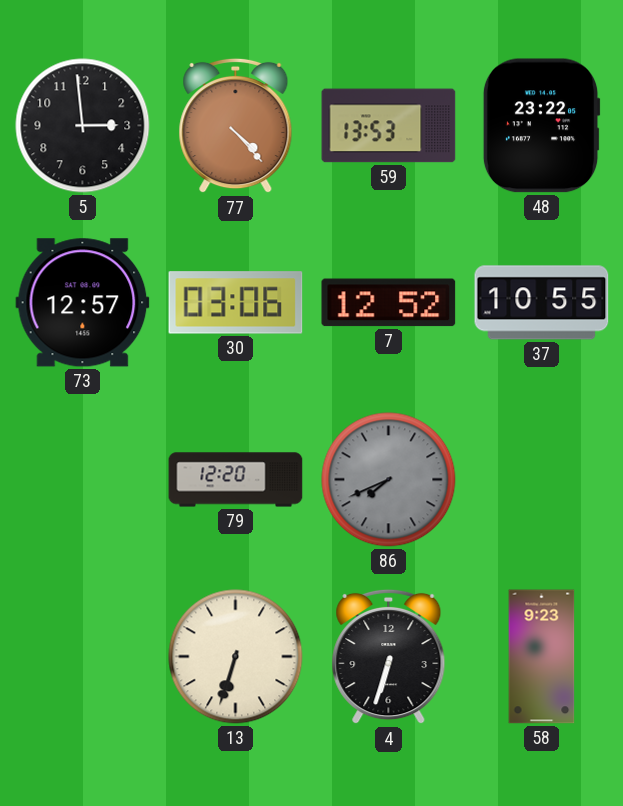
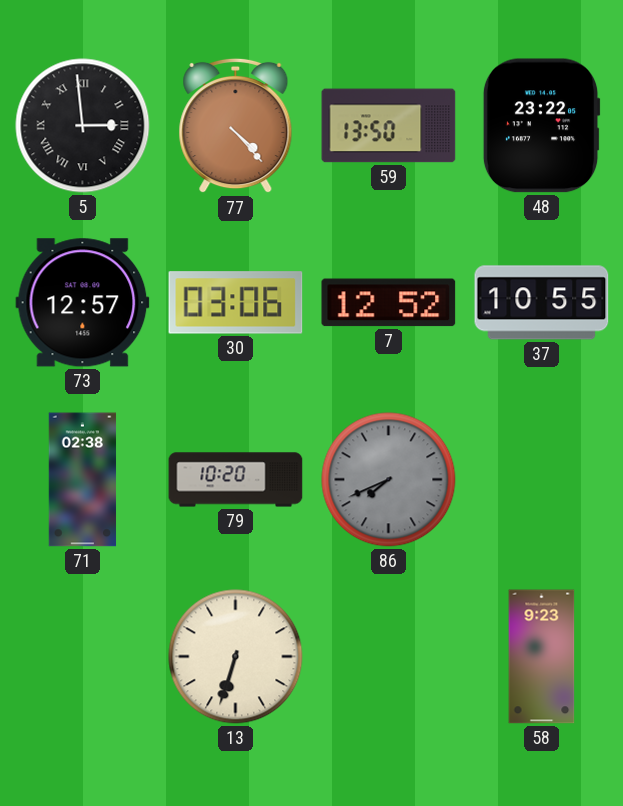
5 numerals: Arabic -> Roman
59: 13:53 -> 13:50
71: none -> 02:38
79: 12:20 -> 10:20
4: 6:33 -> none
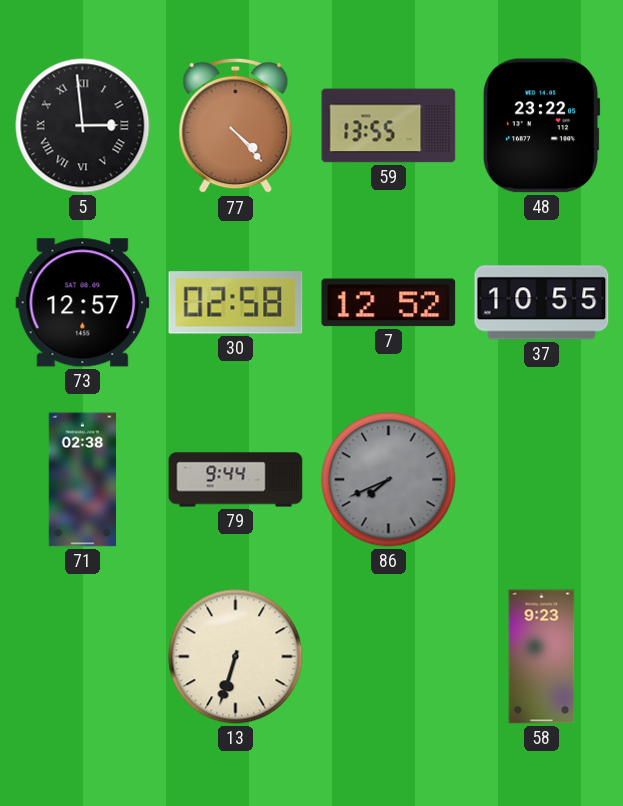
59: 13:50 -> 13:55
30: 03:06 -> 02:58
79: 10:20 -> 9:44
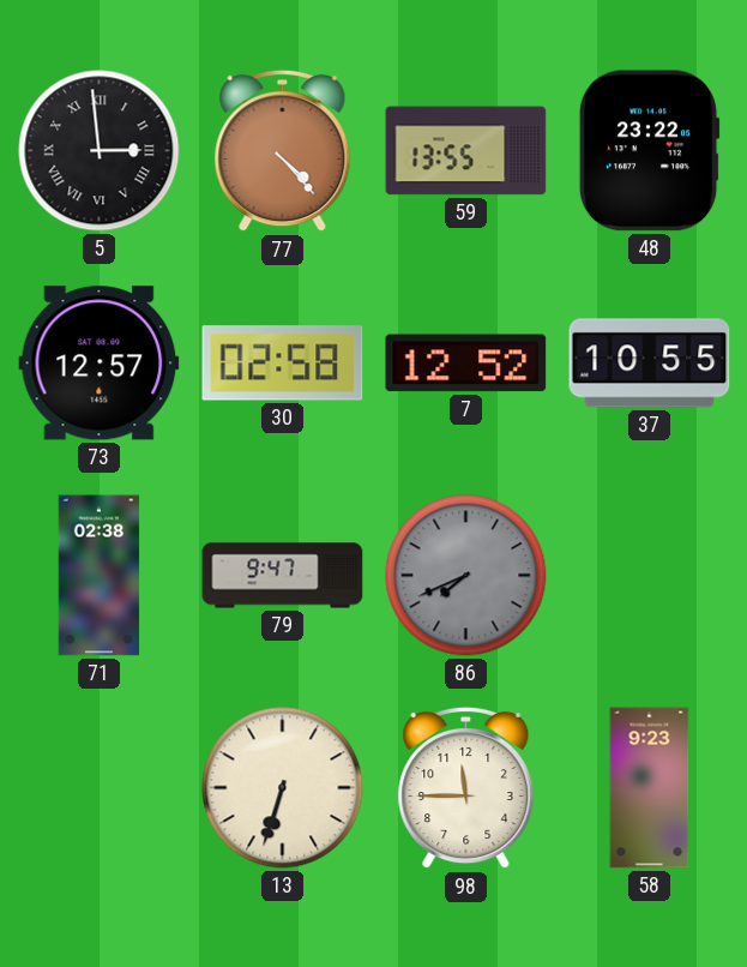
79: 9:44 -> 9:47
98: none -> 11:45
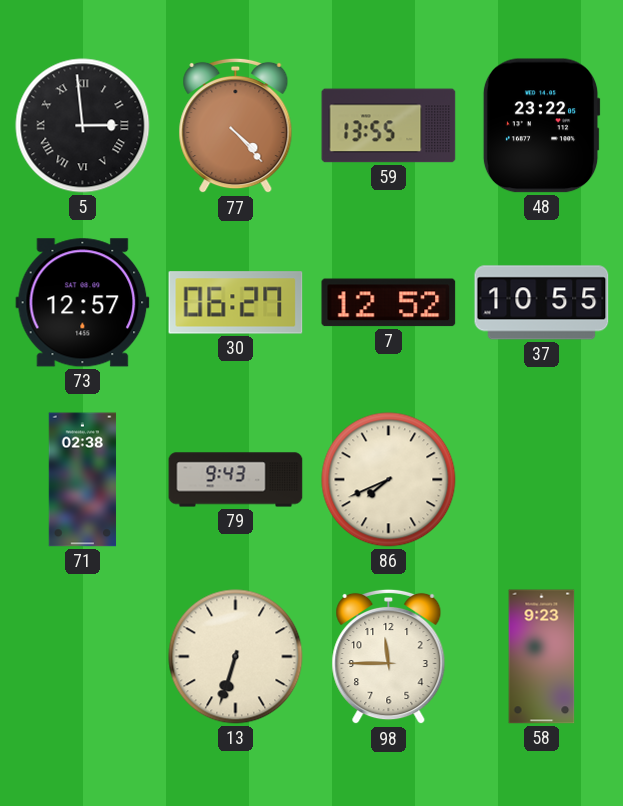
30: 02:58 -> 06:27
79: 9:47 -> 9:43
86 dial: grey -> cream
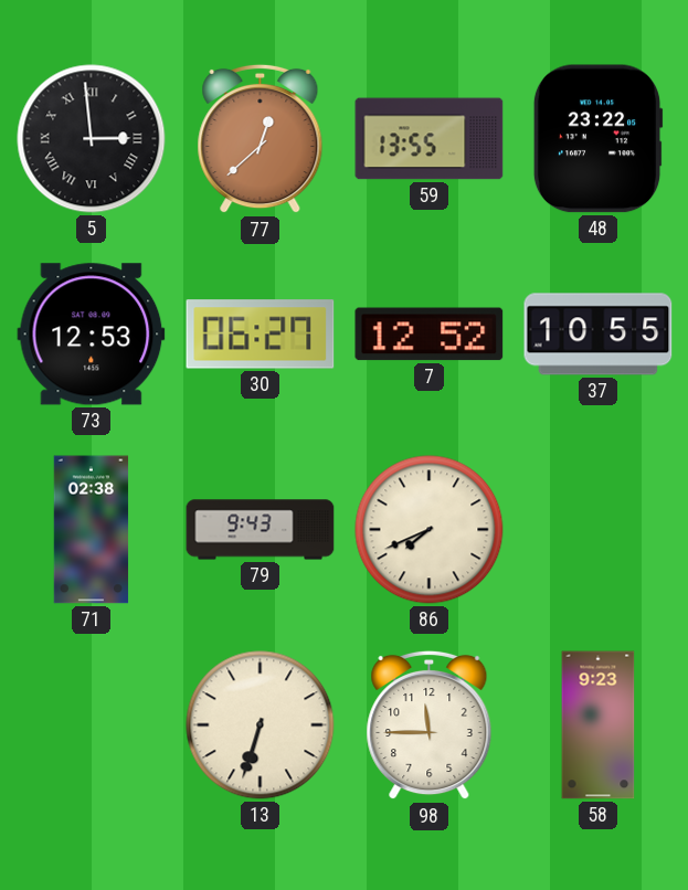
77: 4:23 -> 12:38
73: 12:57 -> 12:53
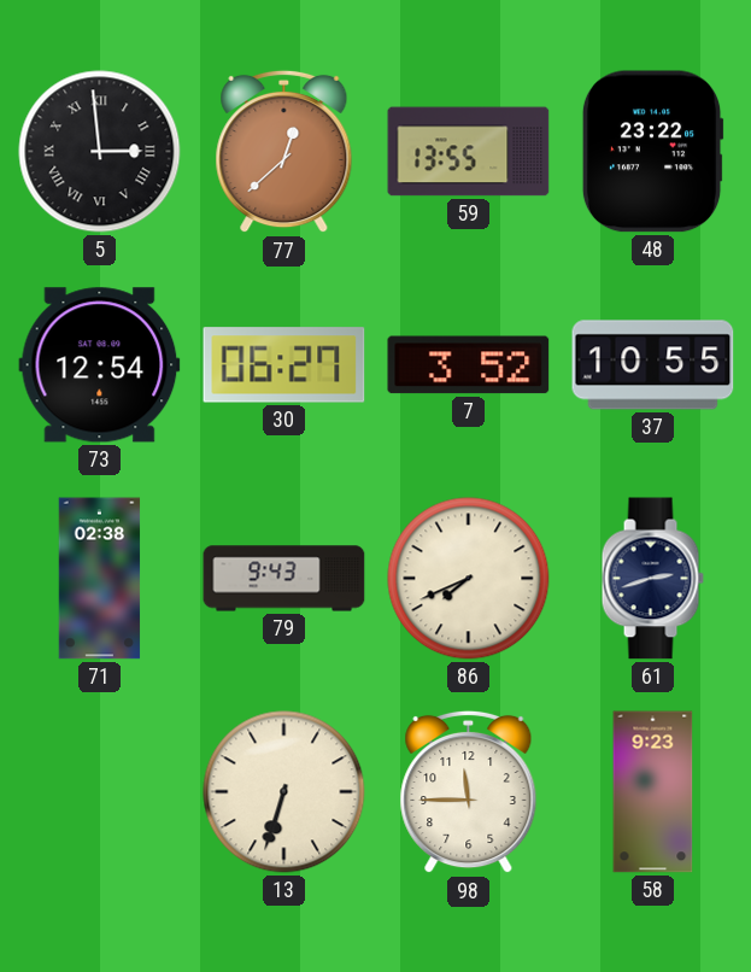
73: 12:53 -> 12:54
7: 12:52 -> 3:52
61: none -> 2:42
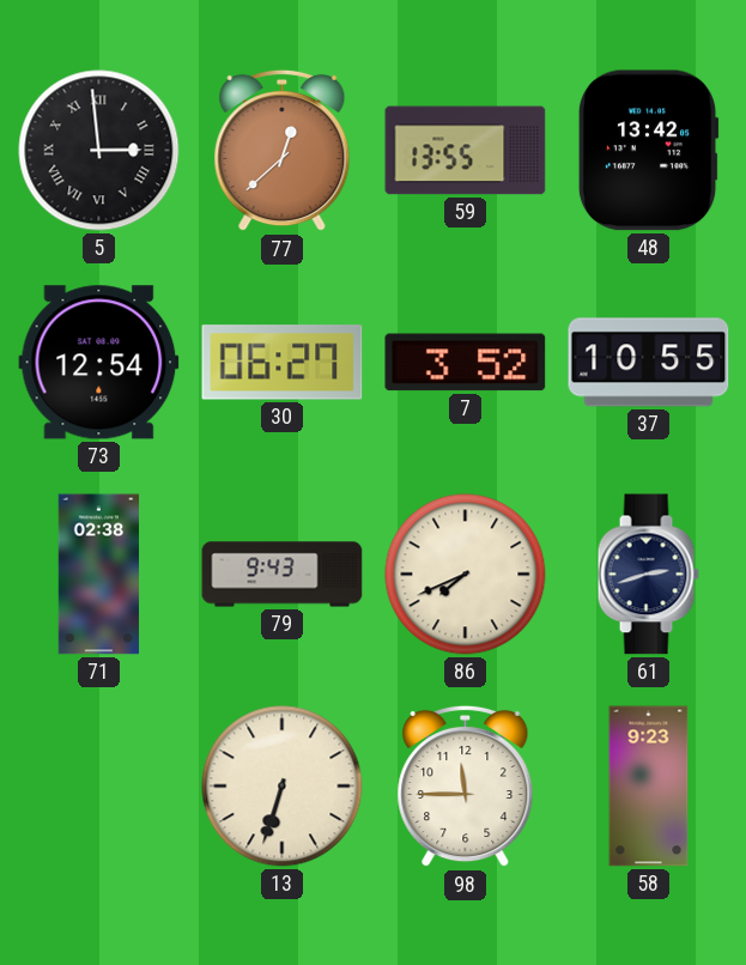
48: 23:22 -> 13:42
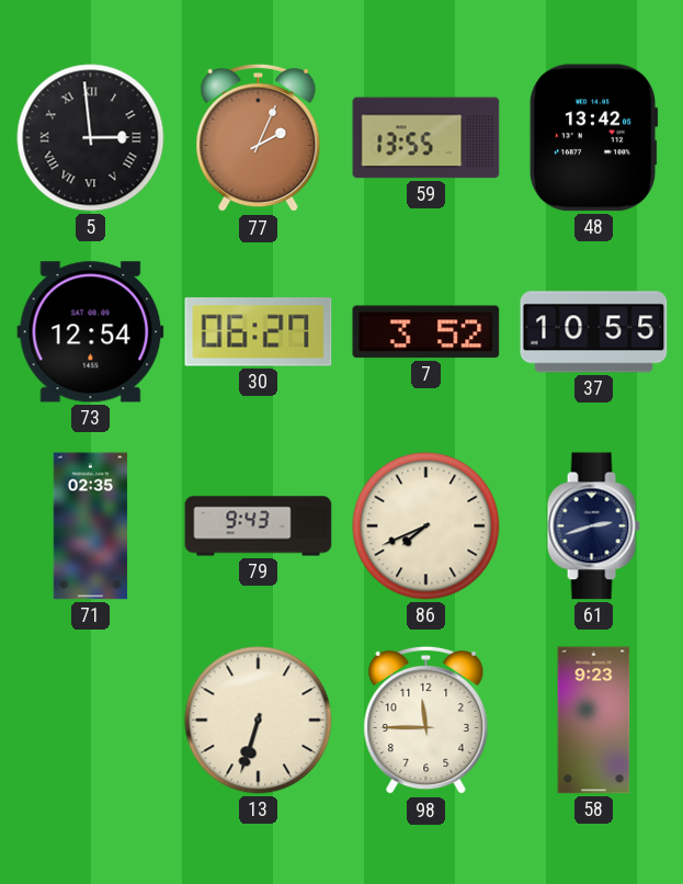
77: 12:38 -> 2:04
71: 02:38 -> 02:35
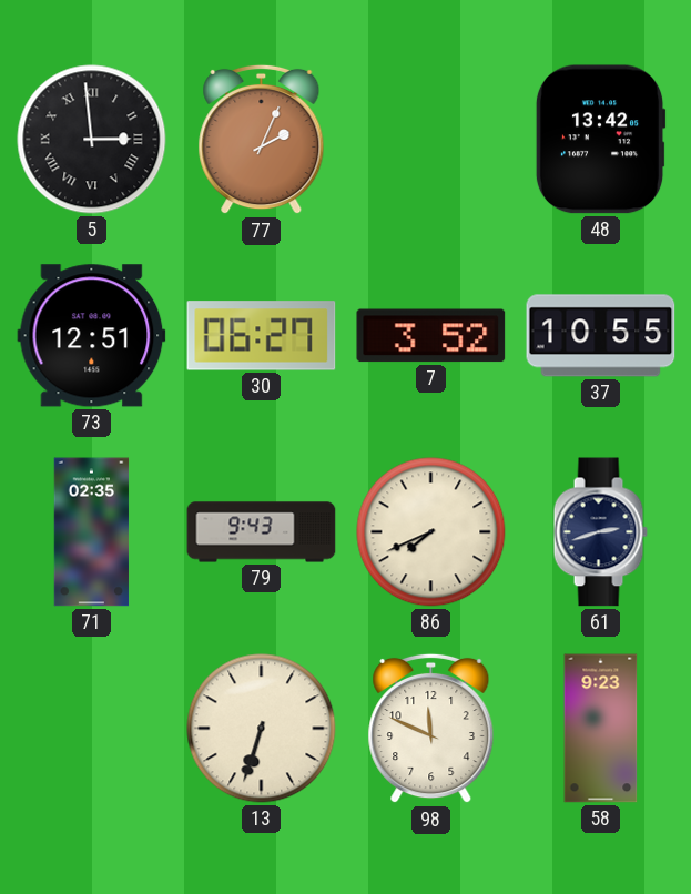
59: 13:55 -> none
73: 12:54 -> 12:51
98: 11:45 -> 11:49
